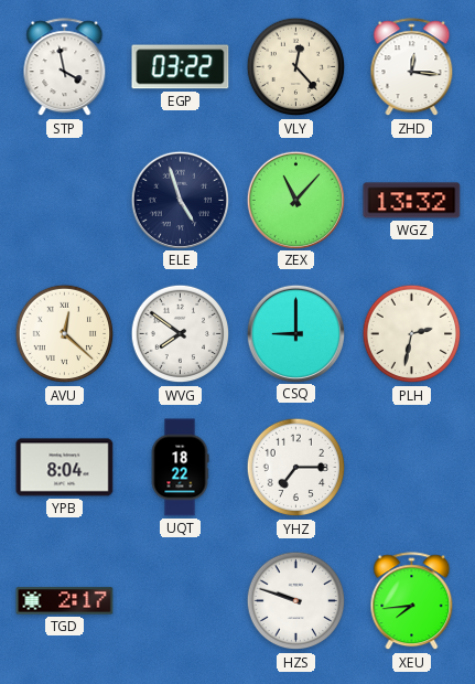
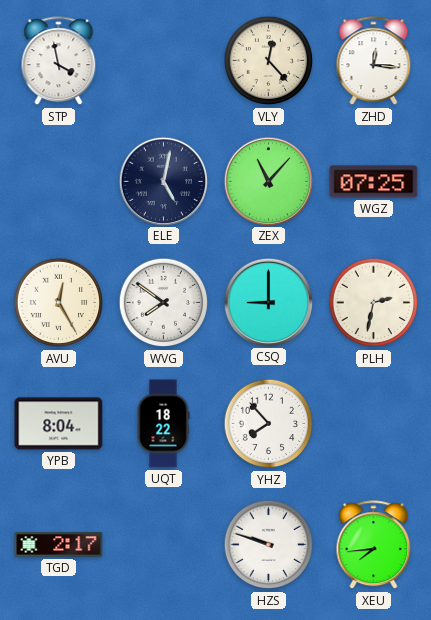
EGP: 03:22 -> none
ELE: 4:57 -> 5:02
WGZ: 13:32 -> 07:25
AVU: 12:22 -> 12:25
YHZ: 7:15 -> 7:53
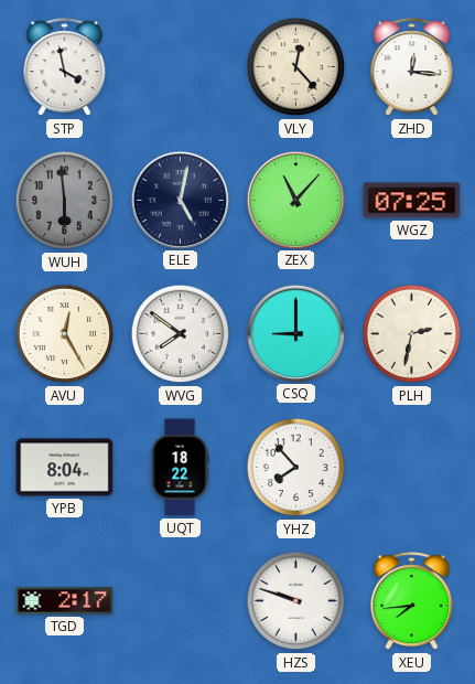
WUH: none -> 5:59
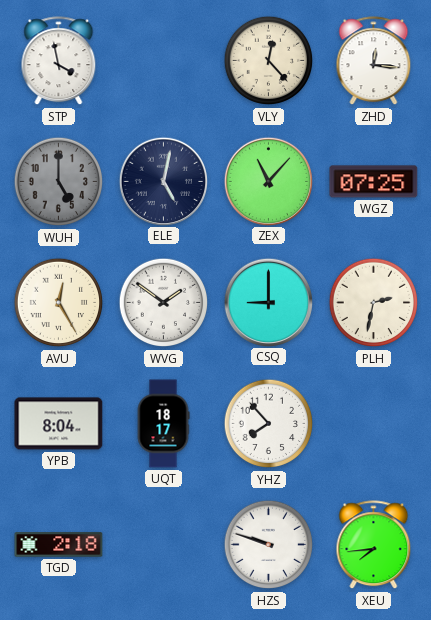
WUH: 5:59 -> 5:00
WVG: 7:51 -> 1:51
UQT: 18:22 -> 18:17
TGD: 2:17 -> 2:18
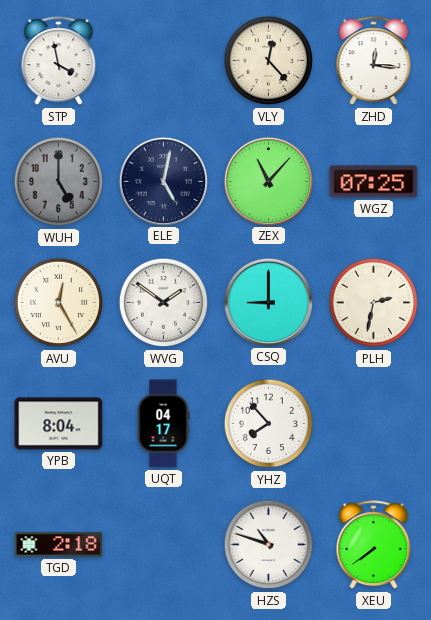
UQT: 18:17 -> 04:17
HZS: 9:48 -> 10:48
XEU: 7:44 -> 7:39
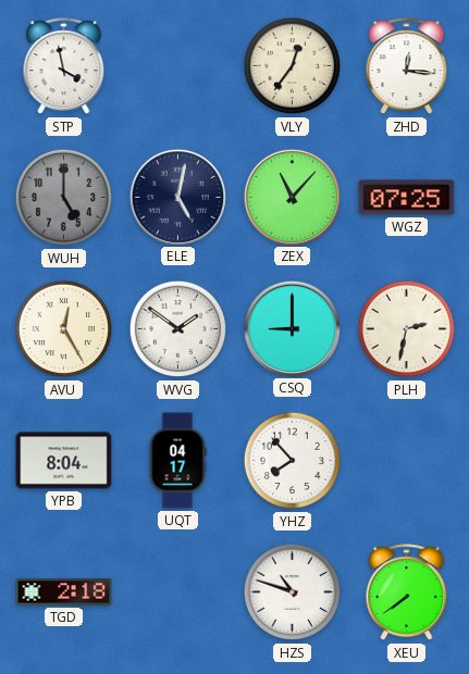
VLY: 12:23 -> 12:36
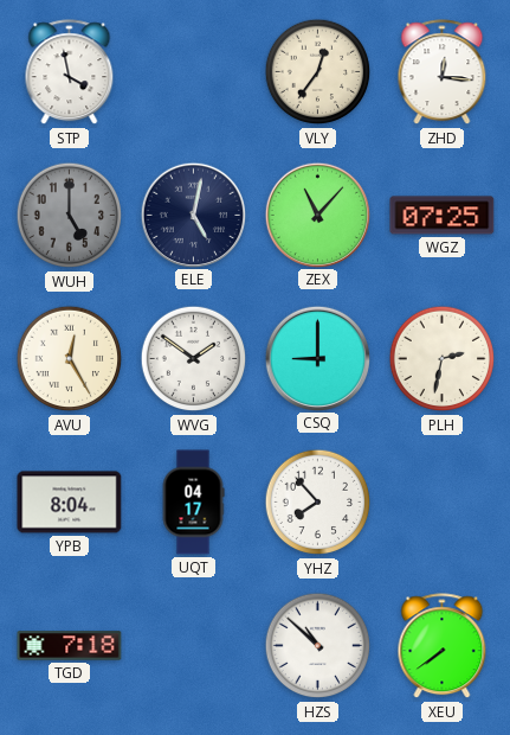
TGD: 2:18 -> 7:18
HZS: 10:48 -> 10:52
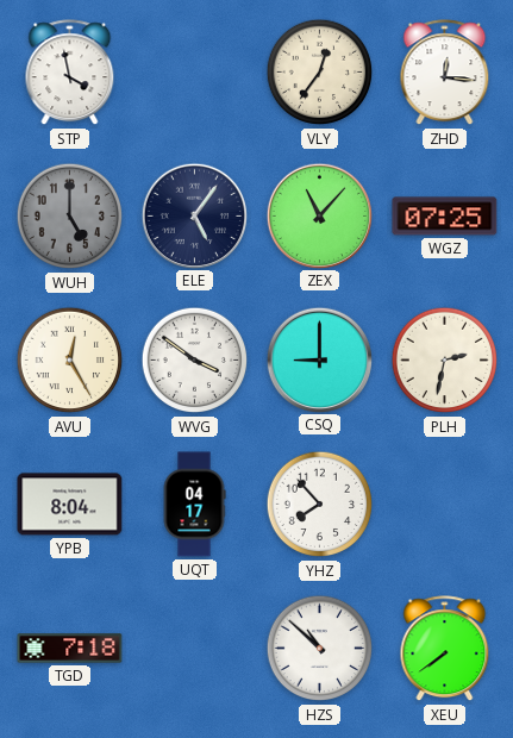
ELE: 5:02 -> 5:06
WVG: 1:51 -> 3:51
